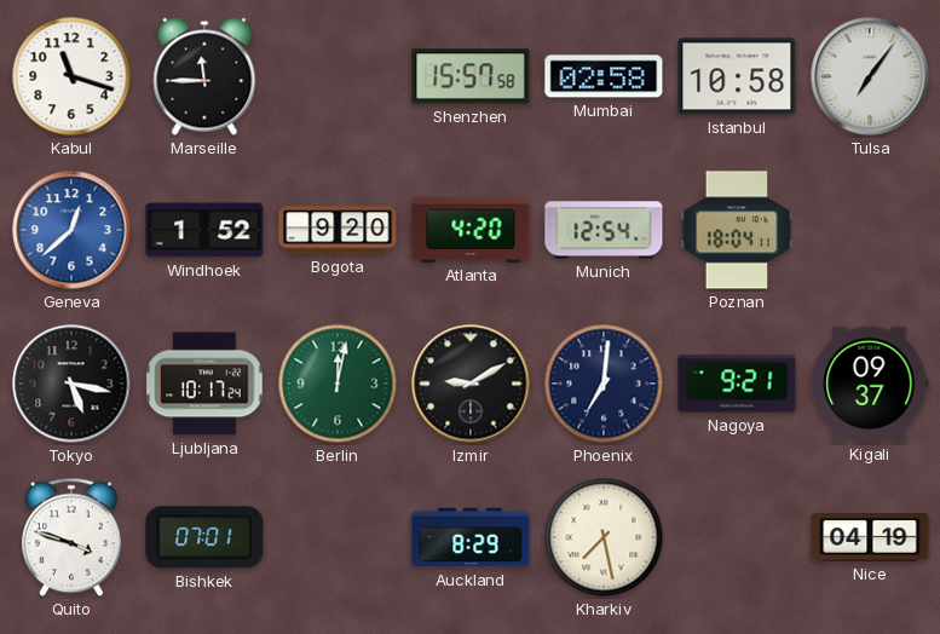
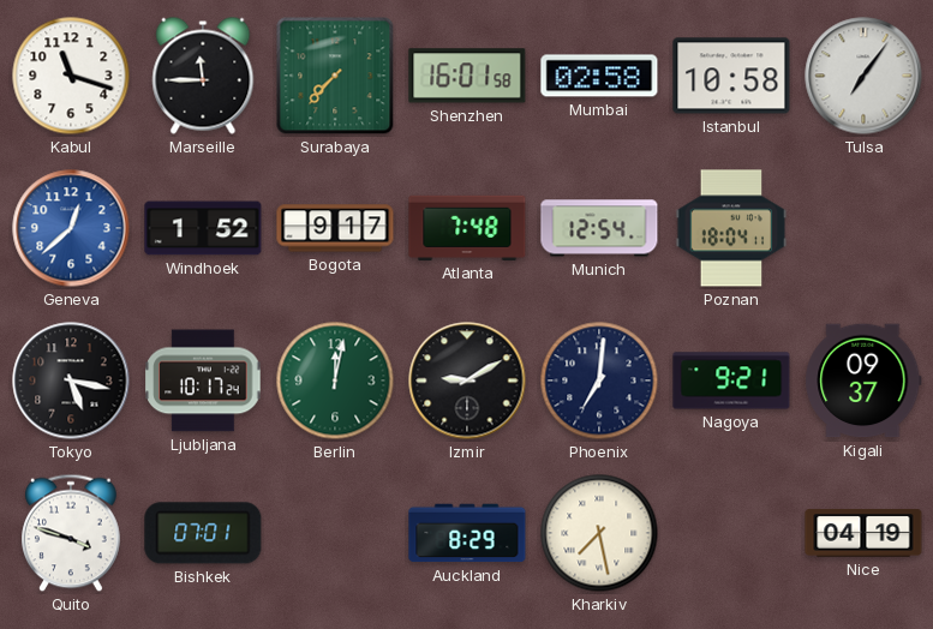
Surabaya: none -> 7:37
Shenzhen: 15:57 -> 16:01
Bogota: 9:20 -> 9:17
Atlanta: 4:20 -> 7:48
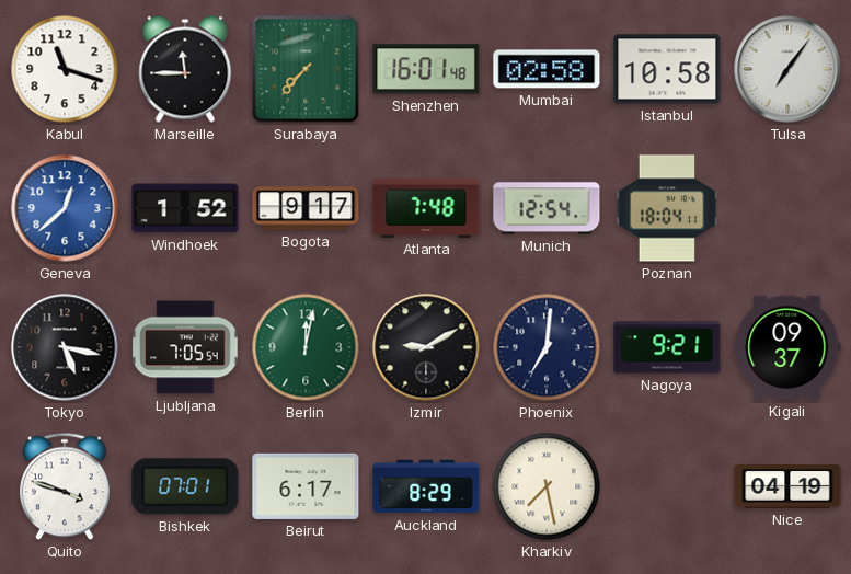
Shenzhen: 16:01:58 -> 16:01:48
Ljubljana: 10:17 -> 7:05
Beirut: none -> 6:17
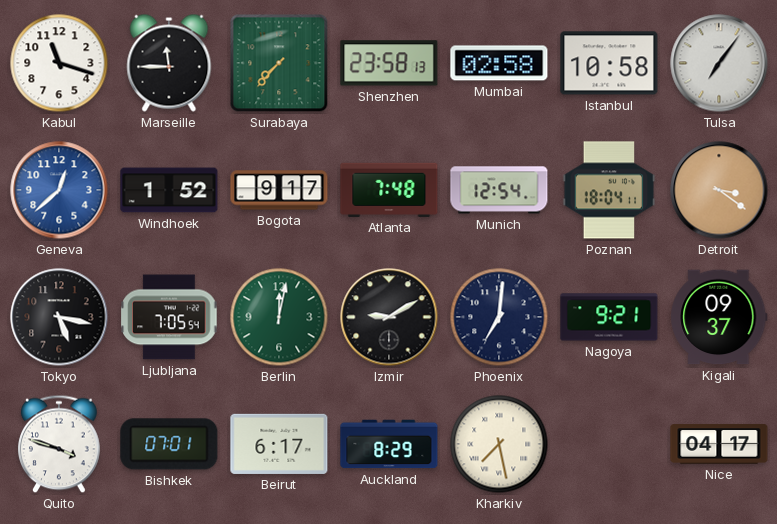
Shenzhen: 16:01 -> 23:58
Detroit: none -> 3:21
Nice: 04:19 -> 04:17
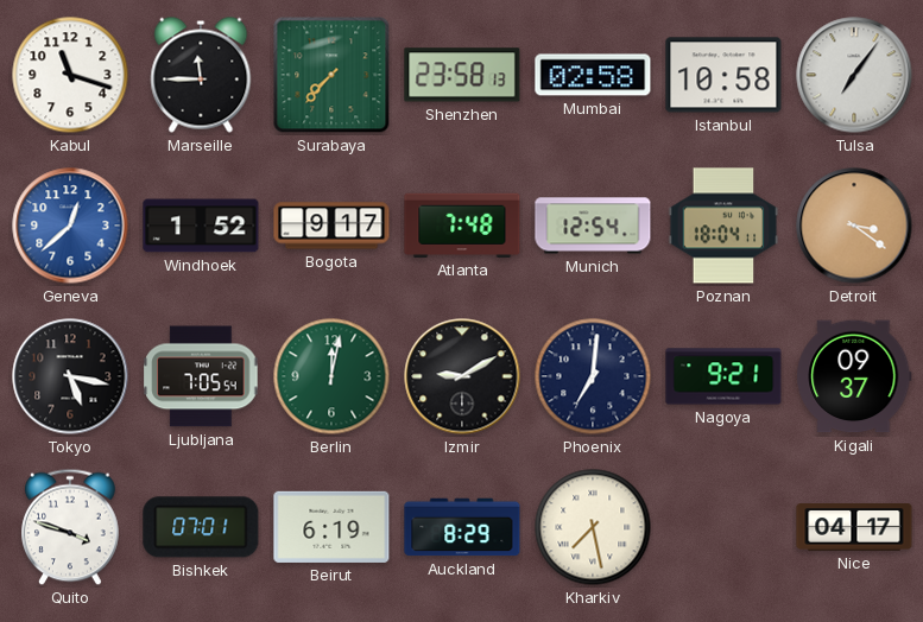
Beirut: 6:17 -> 6:19
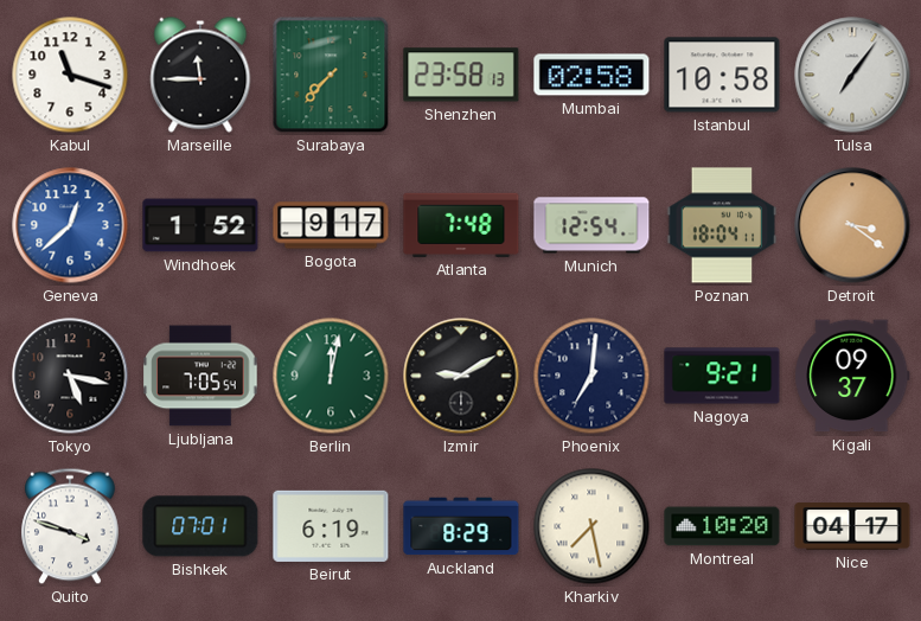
Montreal: none -> 10:20
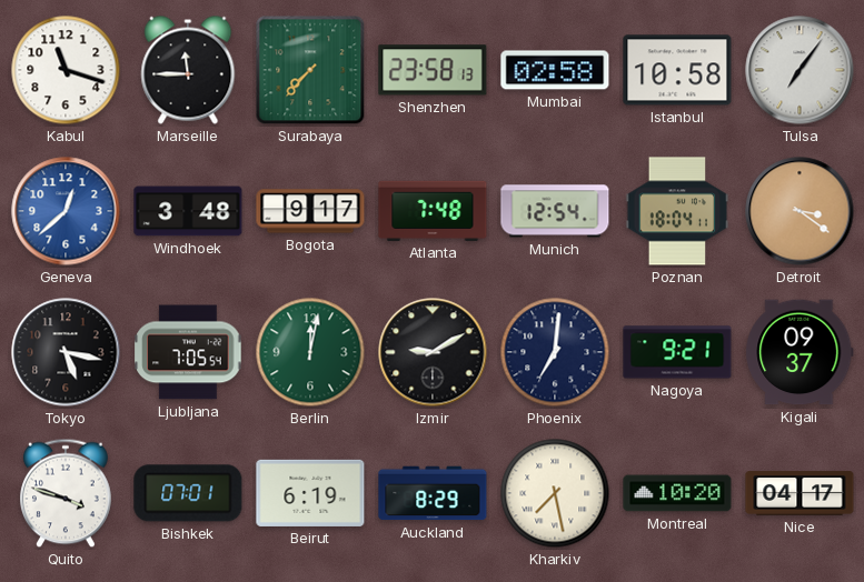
Windhoek: 1:52 -> 3:48
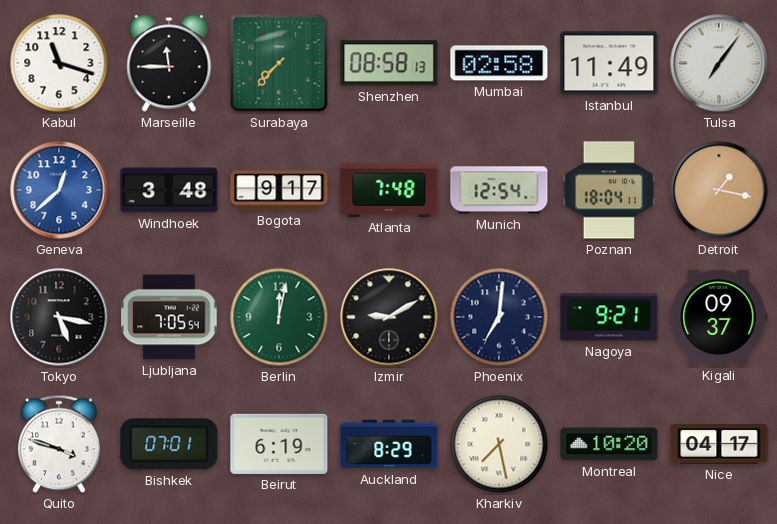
Shenzhen: 23:58 -> 08:58
Istanbul: 10:58 -> 11:49
Detroit: 3:21 -> 1:17
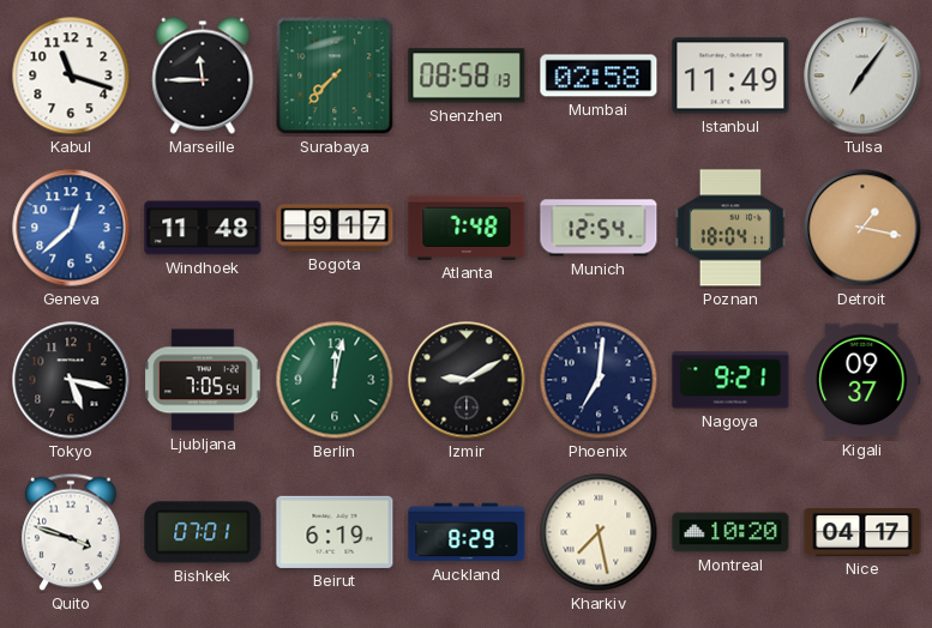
Windhoek: 3:48 -> 11:48
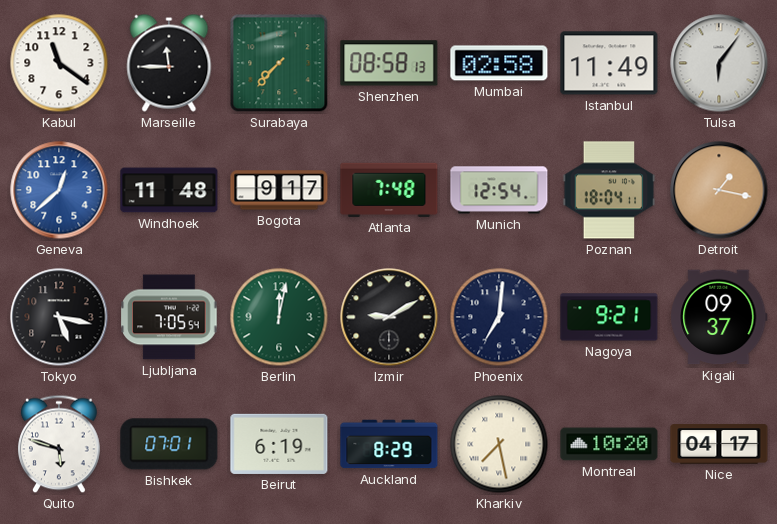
Kabul: 11:18 -> 11:21
Tulsa: 7:06 -> 6:06
Quito: 3:48 -> 5:48
